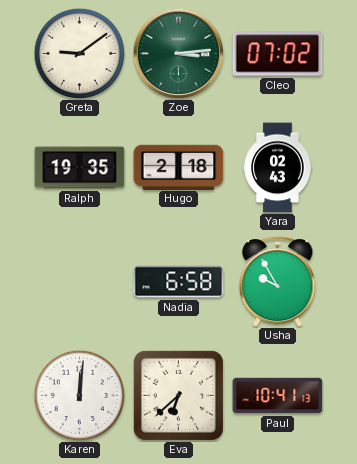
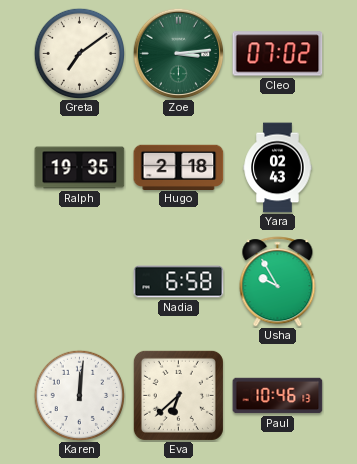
Greta: 9:09 -> 7:09
Paul: 10:41 -> 10:46
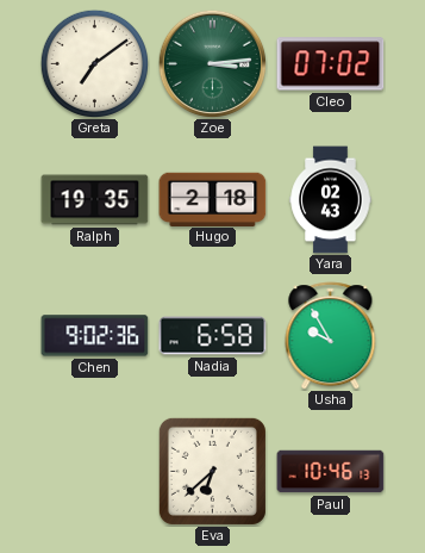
Chen: none -> 9:02
Karen: 12:01 -> none
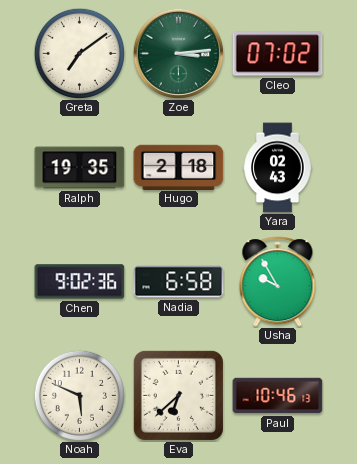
Noah: none -> 5:49
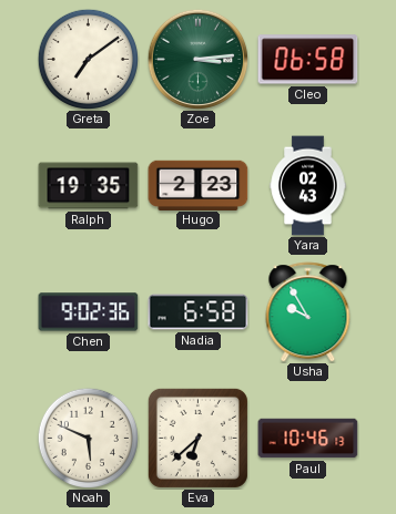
Cleo: 07:02 -> 06:58
Hugo: 2:18 -> 2:23
